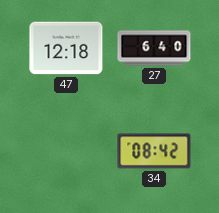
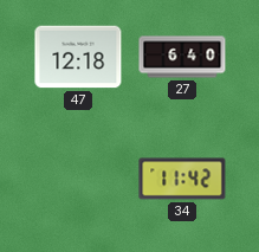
34: 08:42 -> 11:42
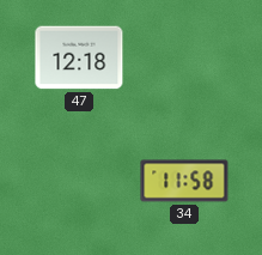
27: 6:40 -> none
34: 11:42 -> 11:58
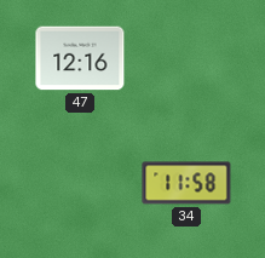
47: 12:18 -> 12:16
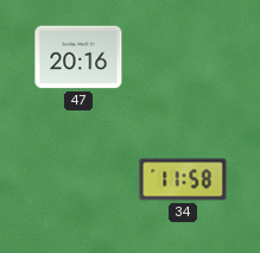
47: 12:16 -> 20:16
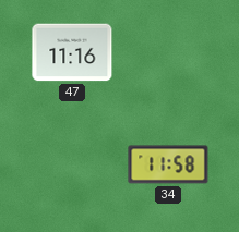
47: 20:16 -> 11:16
